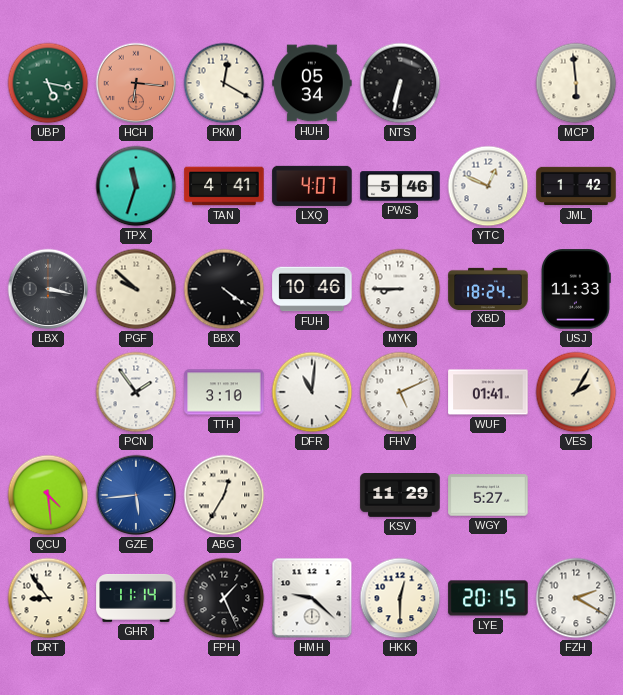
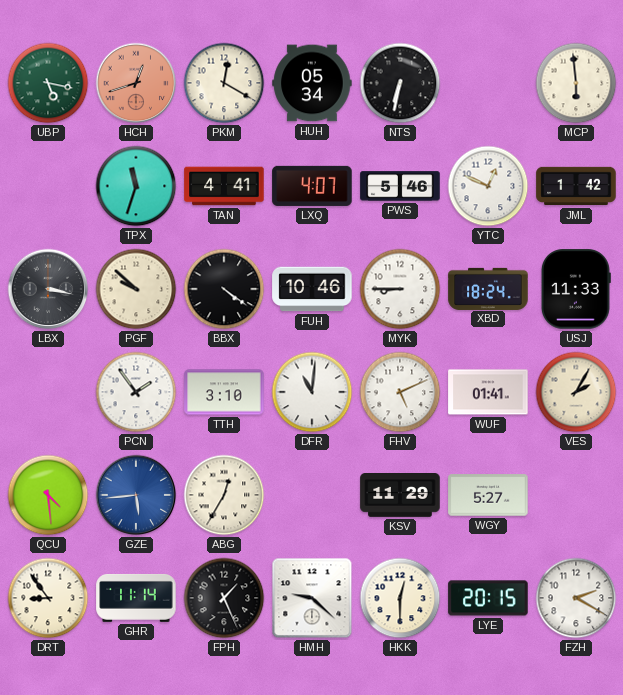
HCH: 6:16 -> 12:42
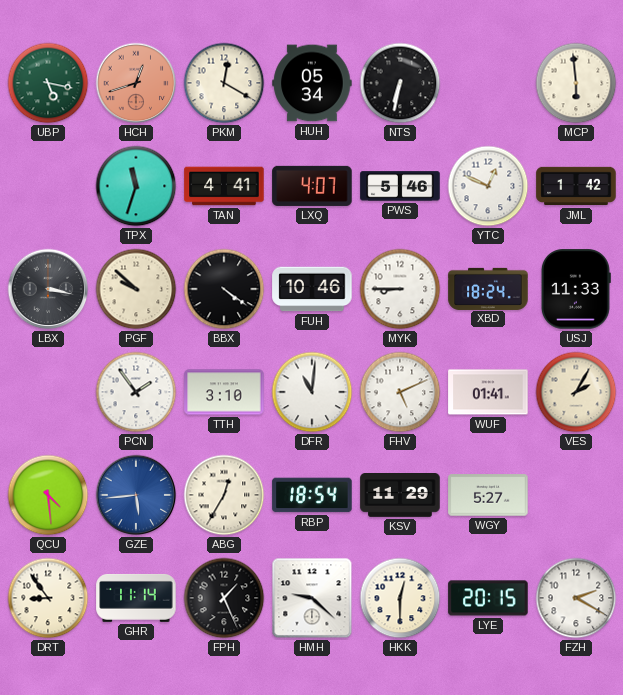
RBP: none -> 18:54
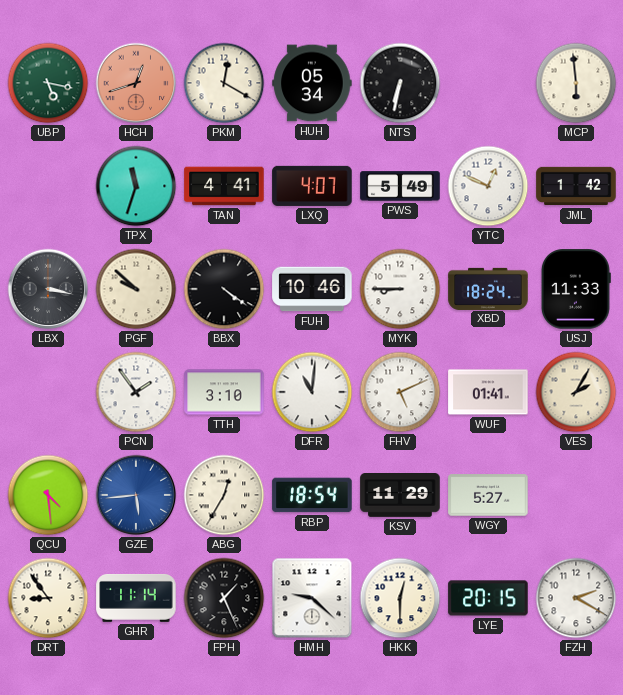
PWS: 5:46 -> 5:49
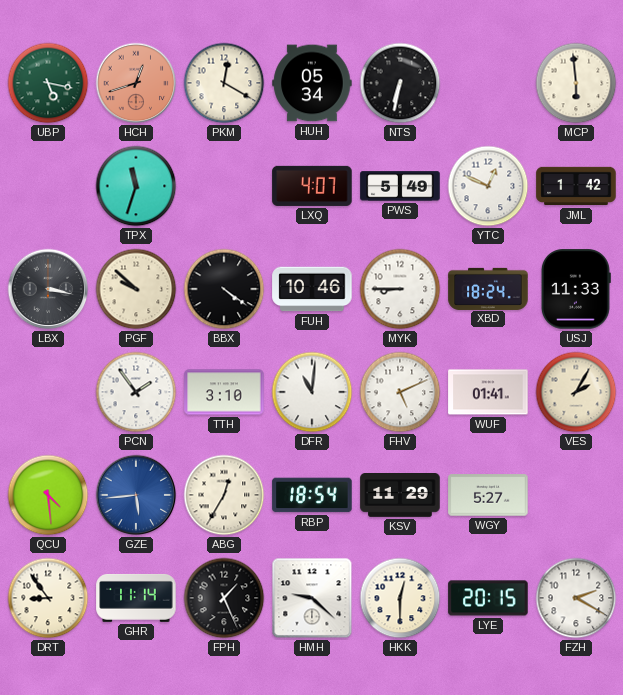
TAN: 4:41 -> none
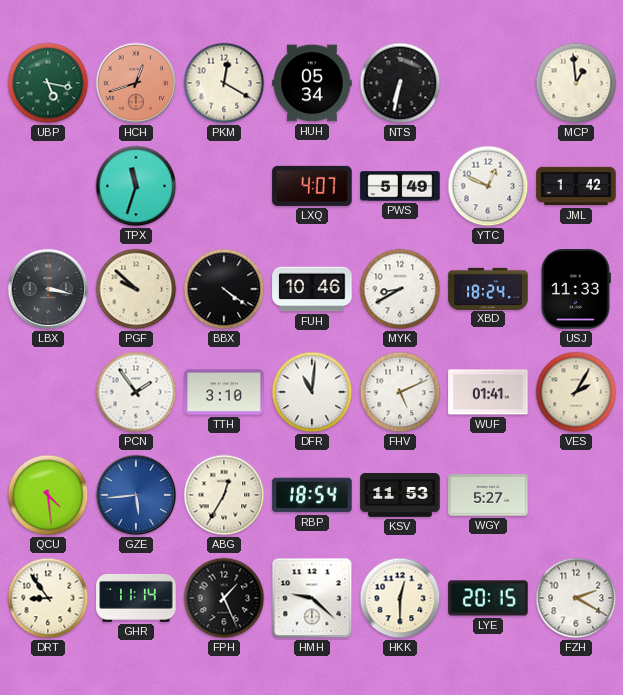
MCP: 5:59 -> 12:59
MYK: 8:45 -> 8:40
KSV: 11:29 -> 11:53
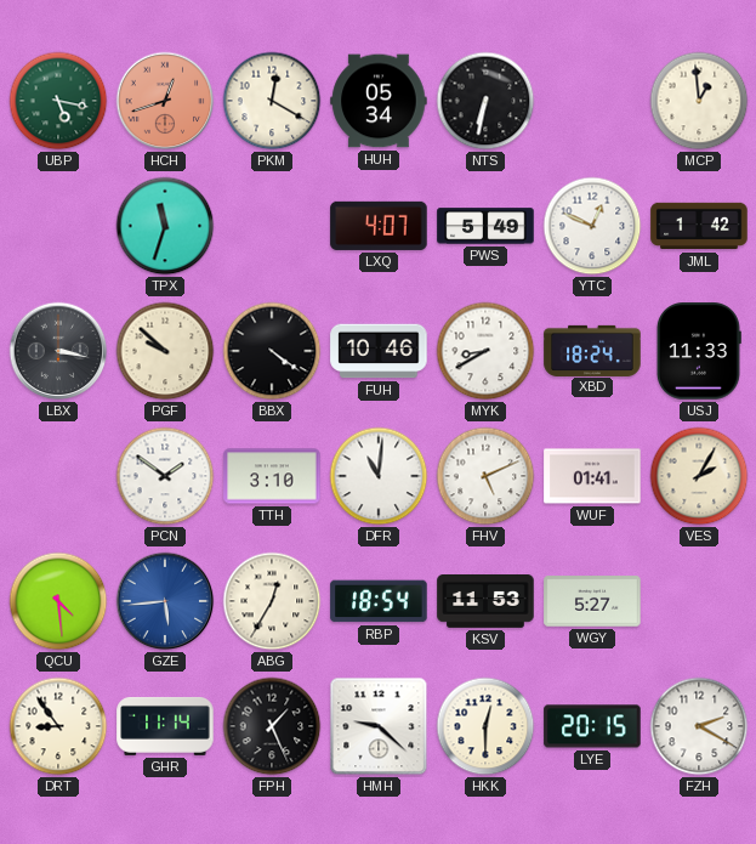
PCN: 1:54 -> 1:51
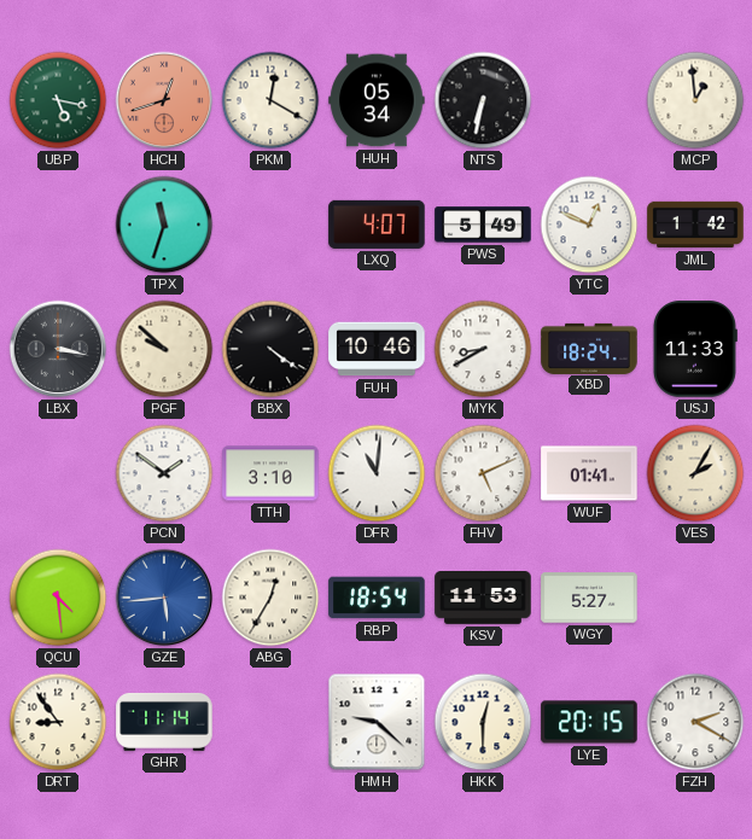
FPH: 1:26 -> none
